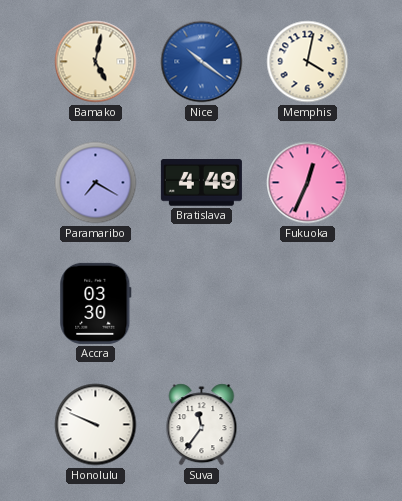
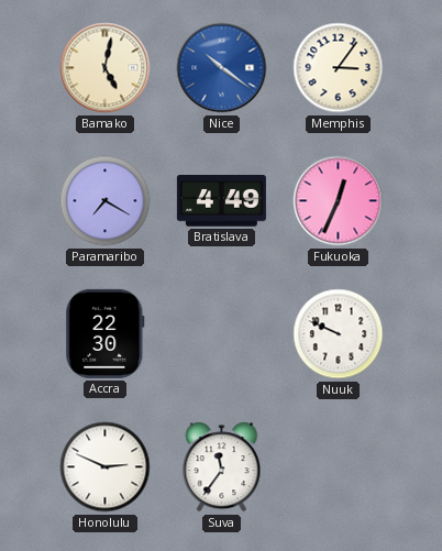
Memphis: 4:02 -> 3:06
Accra: 03:30 -> 22:30
Nuuk: none -> 9:49
Honolulu: 9:49 -> 2:49
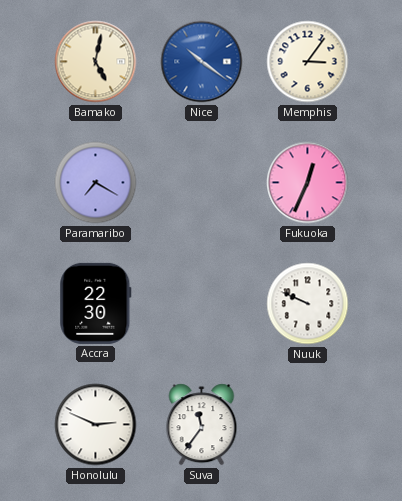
Bratislava: 4:49 -> none
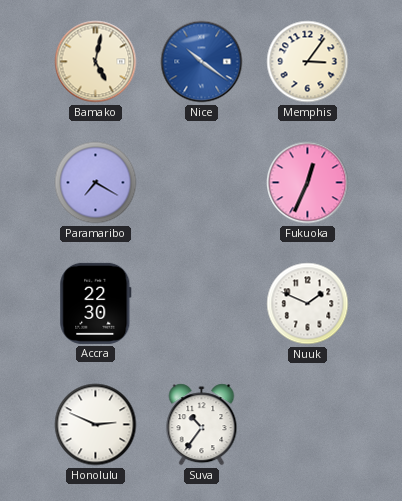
Nuuk: 9:49 -> 1:49
Suva: 11:36 -> 10:36
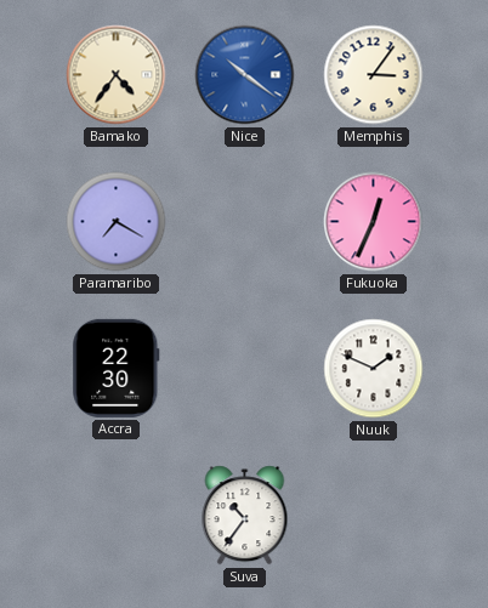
Bamako: 5:02 -> 4:36
Honolulu: 2:49 -> none
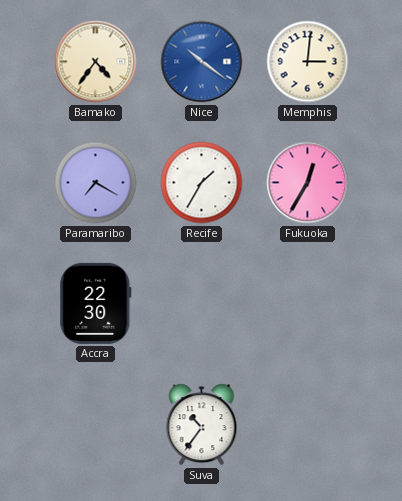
Memphis: 3:06 -> 3:01
Recife: none -> 1:35
Fukuoka: 12:34 -> 12:35
Nuuk: 1:49 -> none
